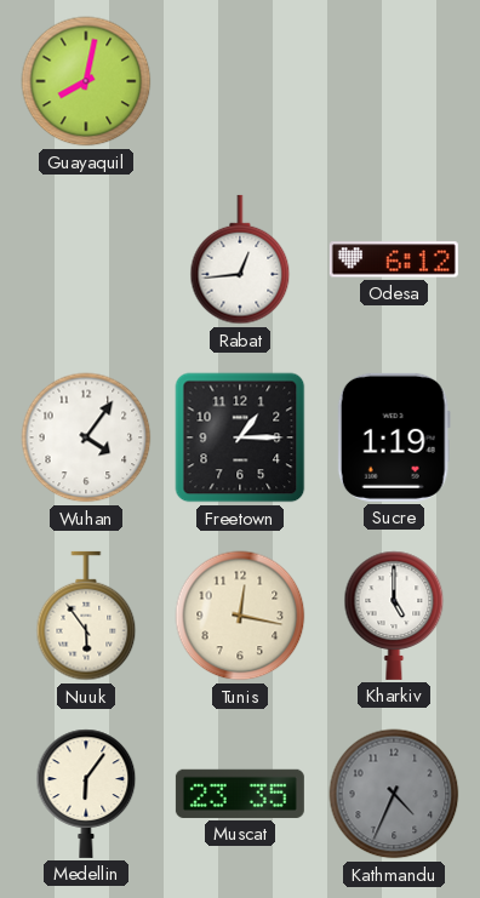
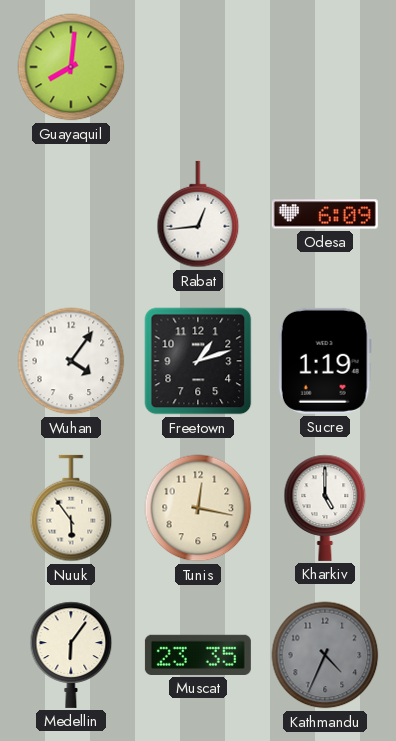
Guayaquil: 8:02 -> 8:01
Odesa: 6:12 -> 6:09
Freetown: 1:15 -> 1:12
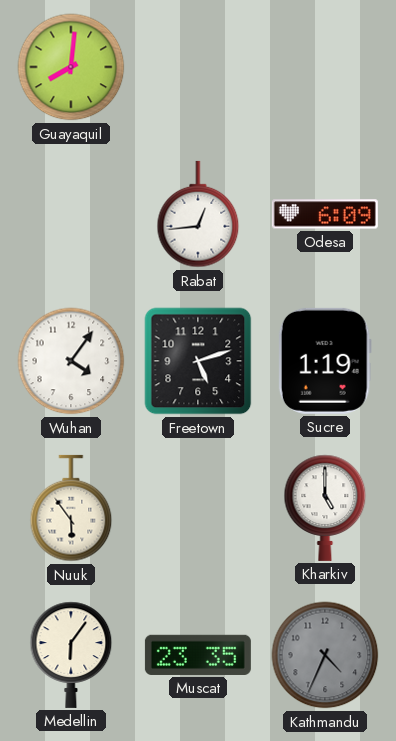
Freetown: 1:12 -> 5:12
Tunis: 12:17 -> none
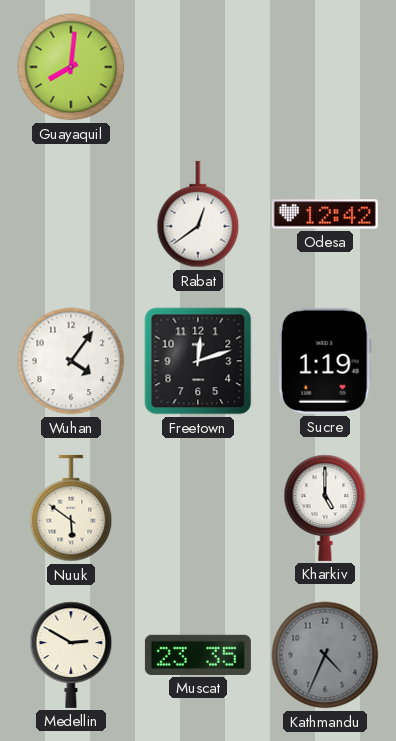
Rabat: 12:44 -> 12:39
Odesa: 6:09 -> 12:42
Freetown: 5:12 -> 12:12
Nuuk: 5:54 -> 5:51
Medellin: 6:06 -> 2:50
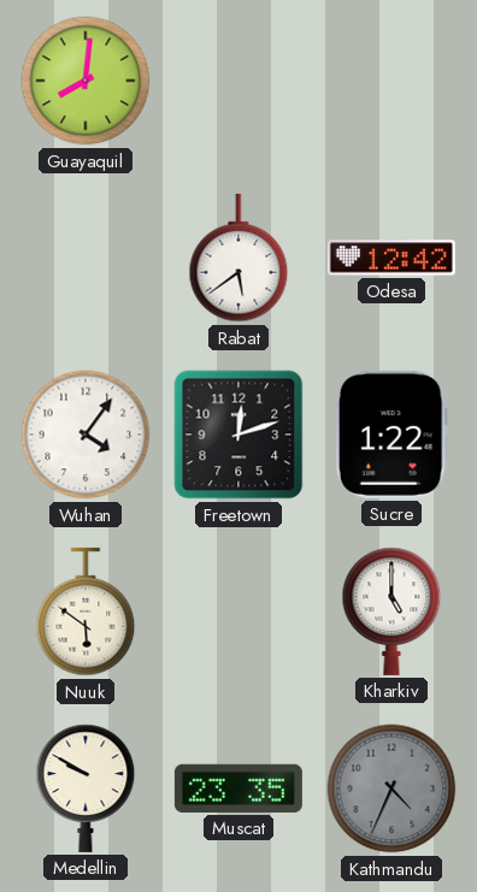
Rabat: 12:39 -> 5:39
Sucre: 1:19 -> 1:22
Medellin: 2:50 -> 9:50
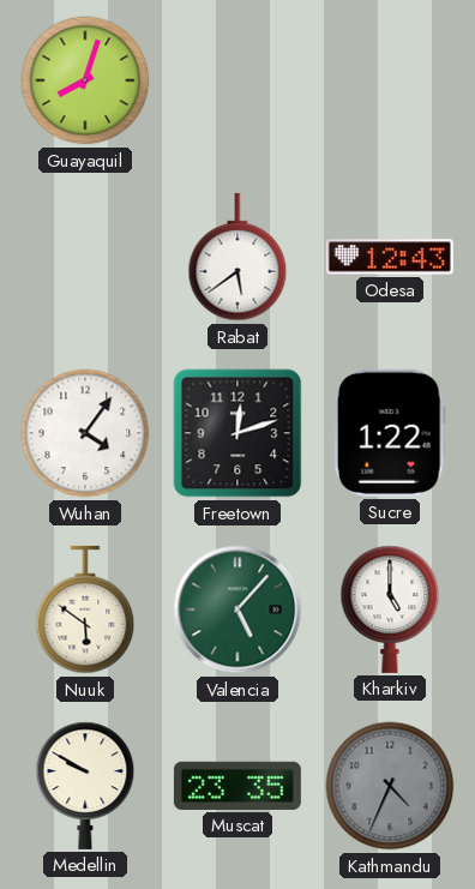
Guayaquil: 8:01 -> 8:03
Odesa: 12:42 -> 12:43
Valencia: none -> 5:07
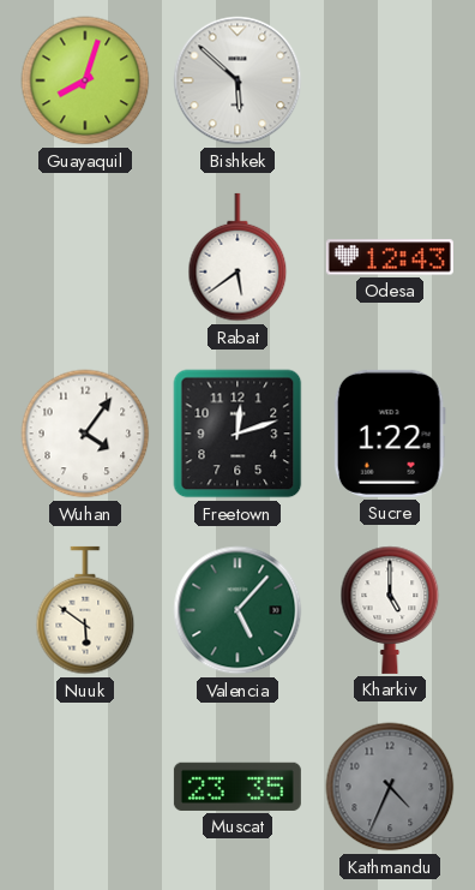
Bishkek: none -> 5:52
Medellin: 9:50 -> none
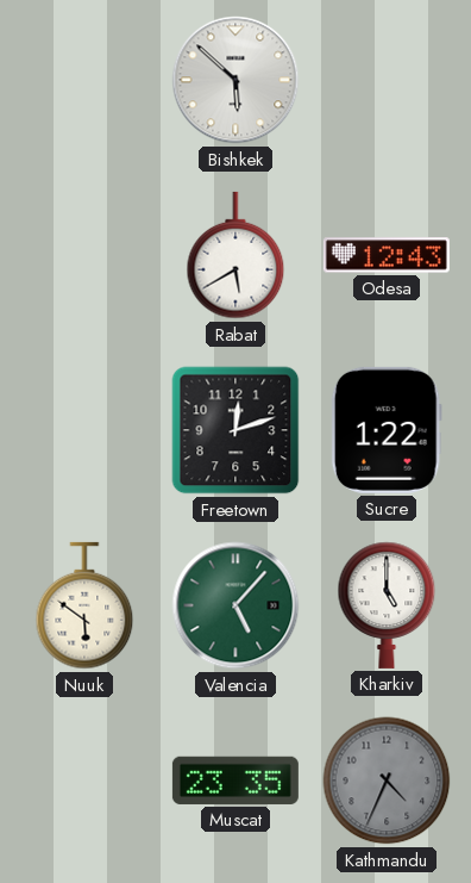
Guayaquil: 8:03 -> none
Rabat: 5:39 -> 5:40
Wuhan: 4:06 -> none
